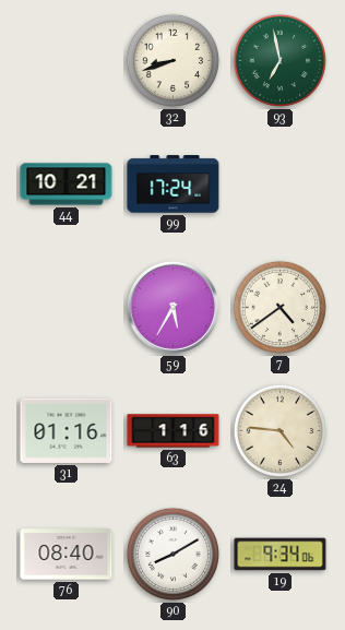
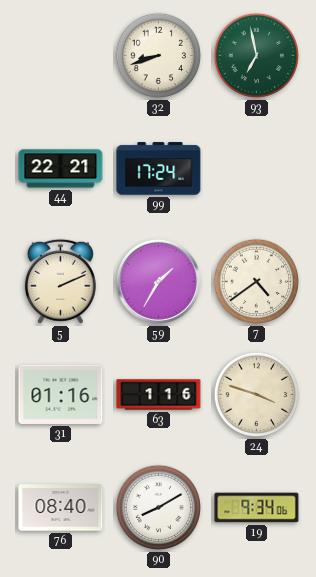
44: 10:21 -> 22:21
5: none -> 2:11
59: 5:35 -> 1:35
24: 4:46 -> 3:48
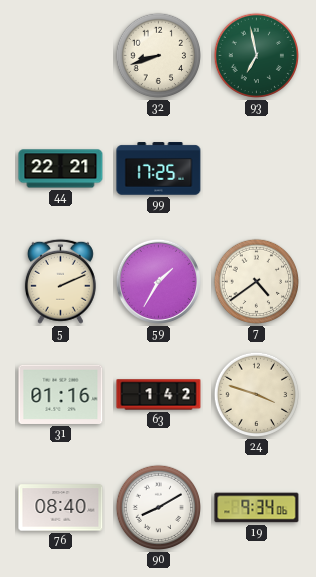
99: 17:24 -> 17:25
63: 1:16 -> 1:42
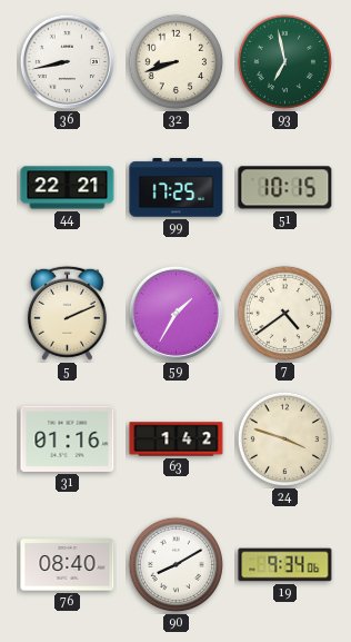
36: none -> 8:43
51: none -> 10:15
